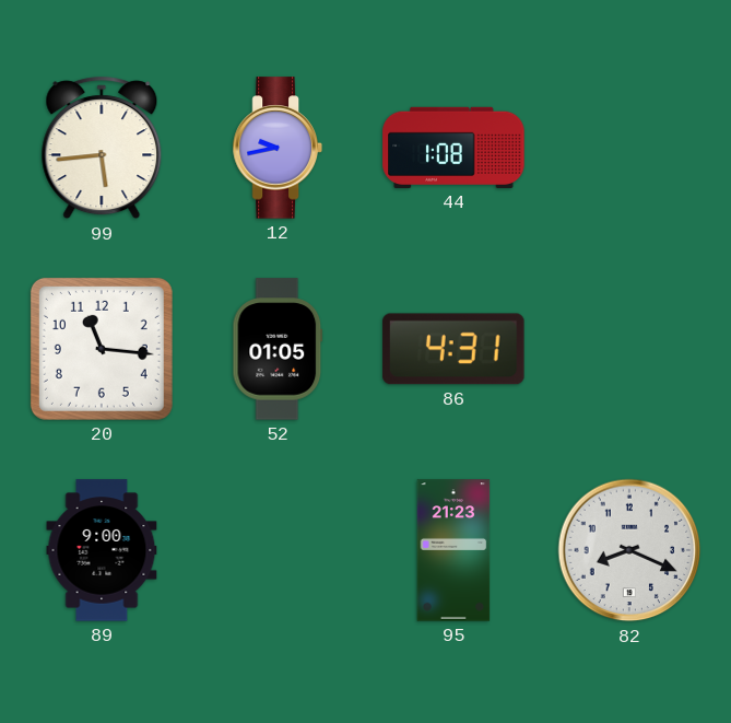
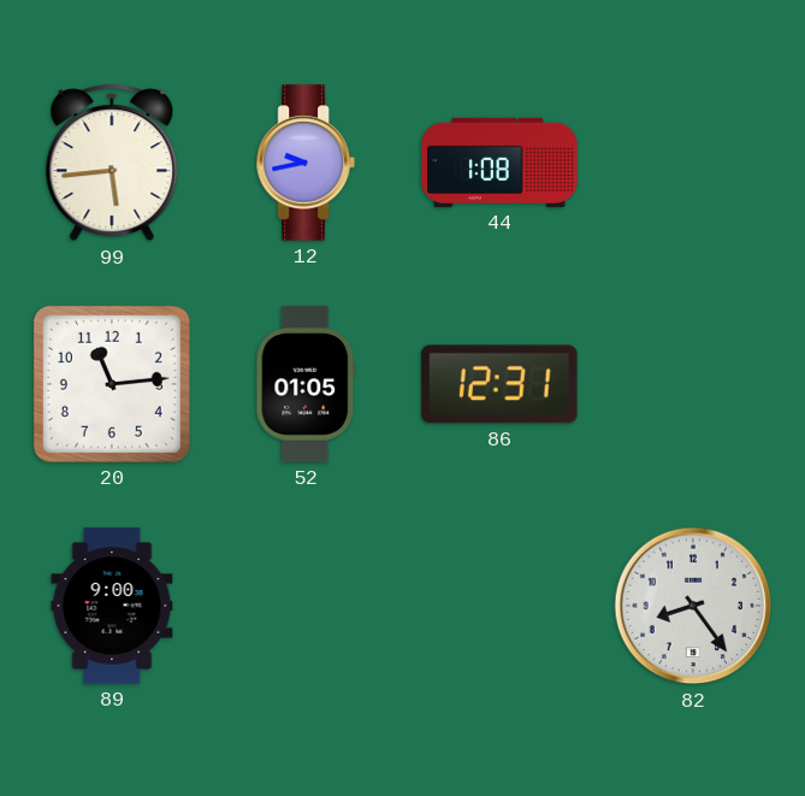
20: 11:16 -> 11:14
86: 4:31 -> 12:31
95: 21:23 -> none
82: 8:19 -> 8:24
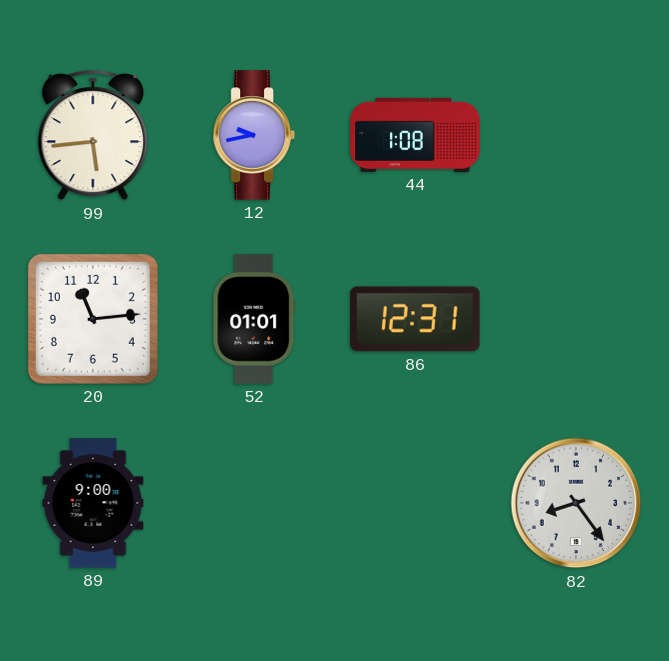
52: 01:05 -> 01:01
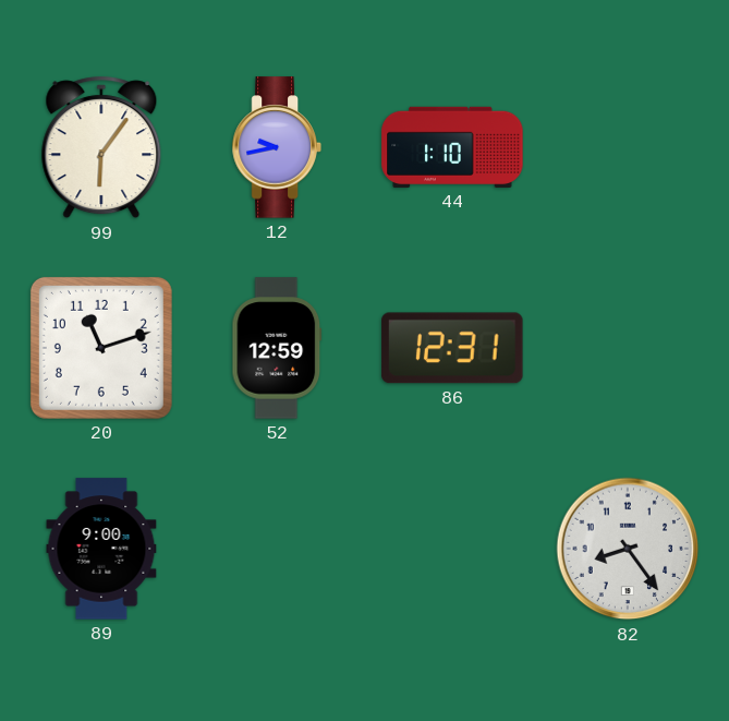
99: 5:44 -> 6:06
44: 1:08 -> 1:10
20: 11:14 -> 11:12
52: 01:01 -> 12:59
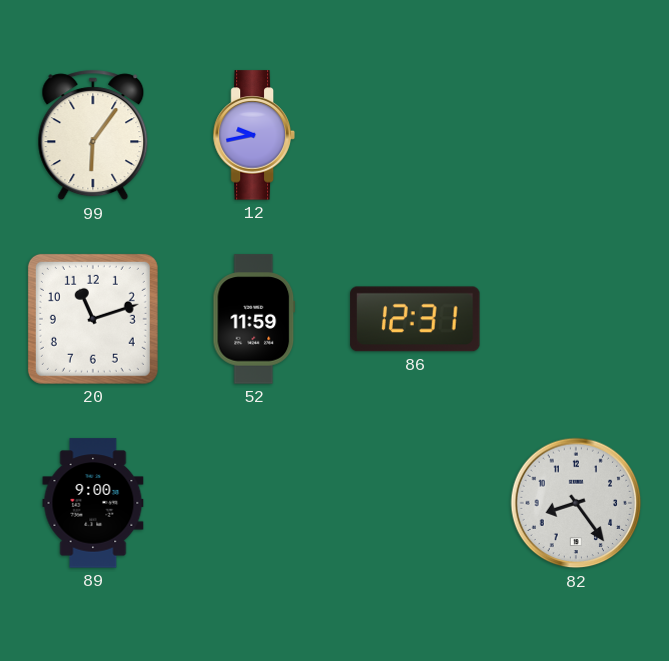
44: 1:10 -> none
52: 12:59 -> 11:59
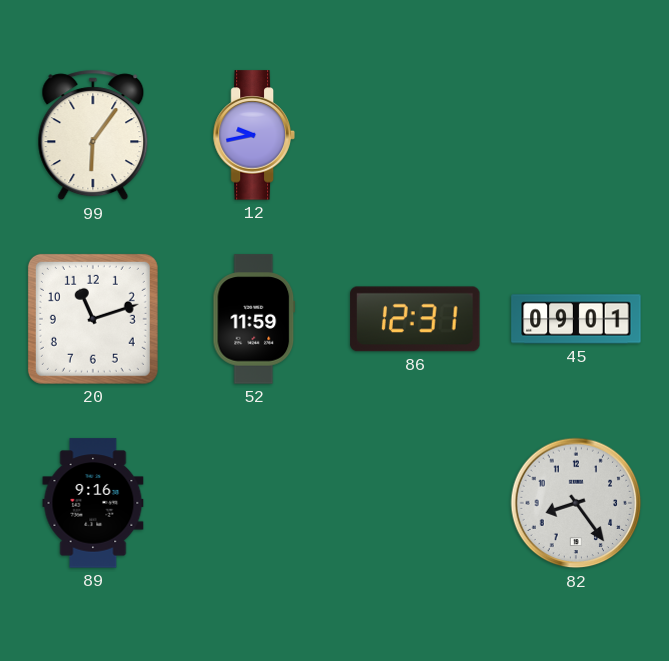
45: none -> 09:01
89: 9:00 -> 9:16
